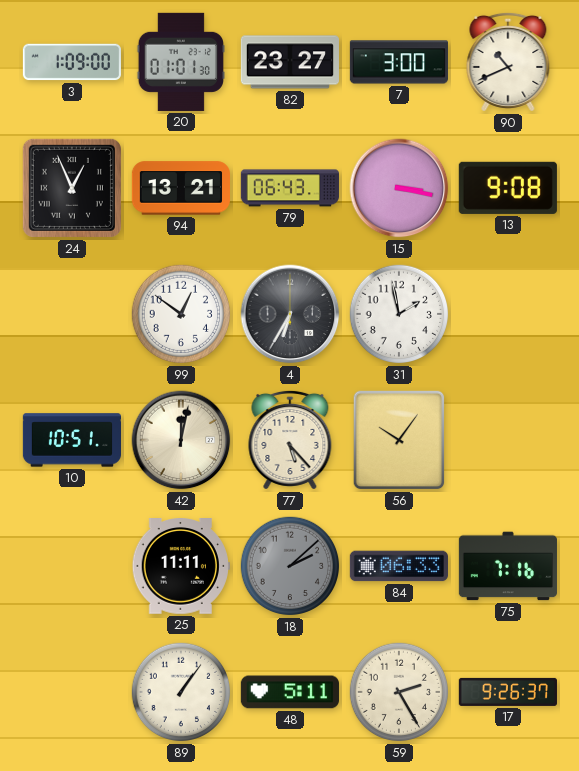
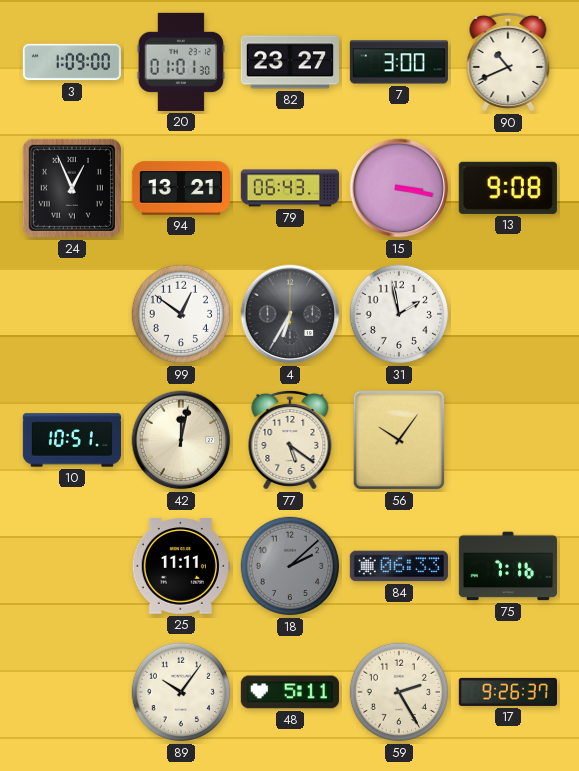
77: 5:23 -> 5:21
89: 1:06 -> 10:06
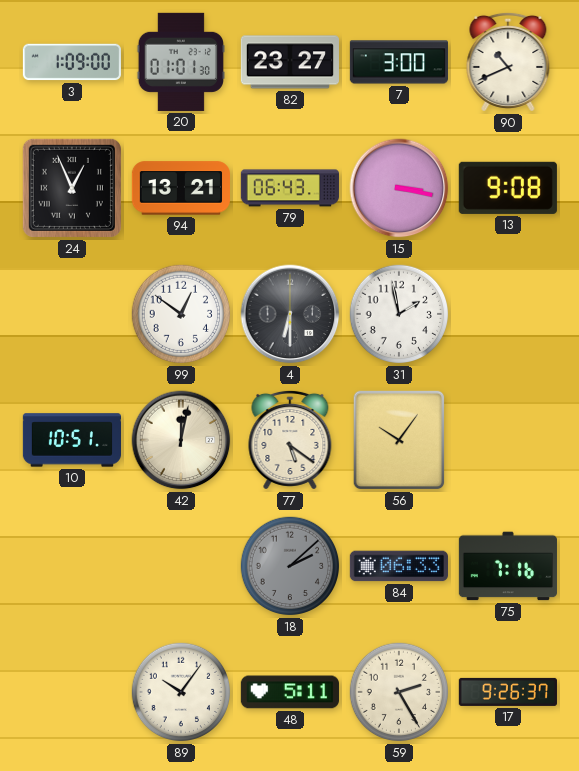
4: 6:35 -> 6:30
25: 11:11 -> none
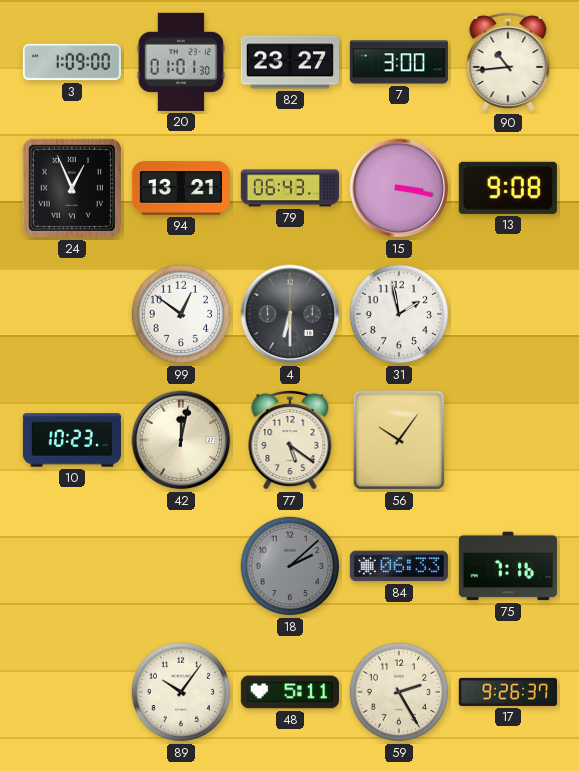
90: 10:41 -> 10:44
10: 10:51 -> 10:23
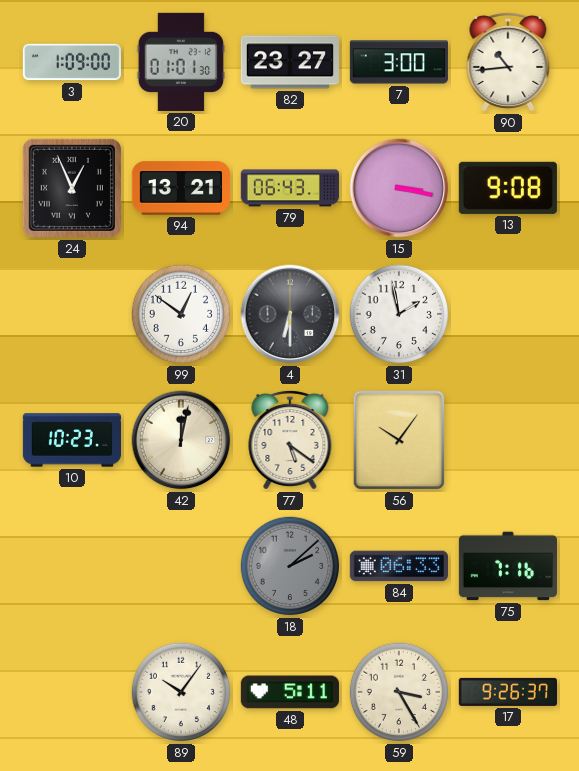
59: 2:25 -> 3:25
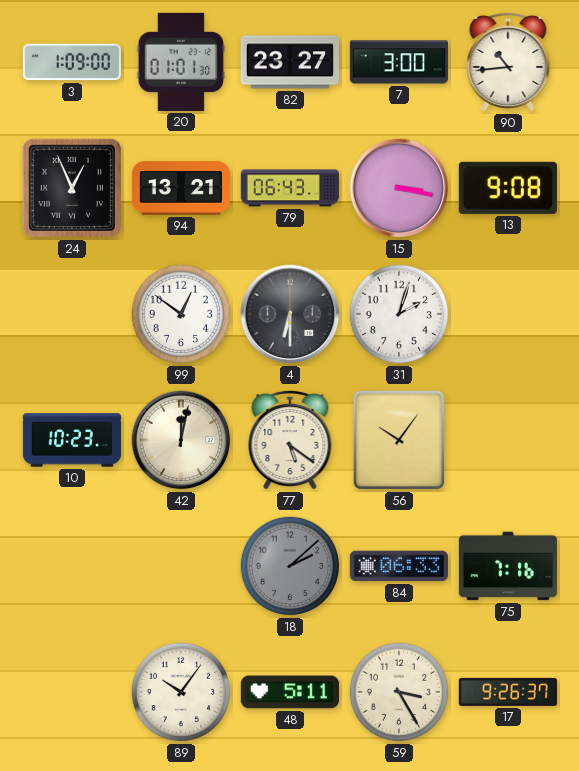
31: 1:58 -> 2:03
